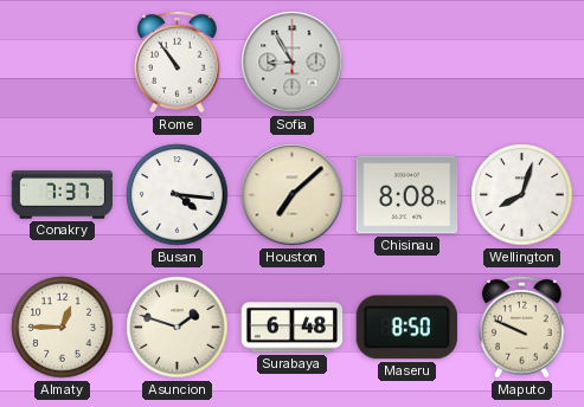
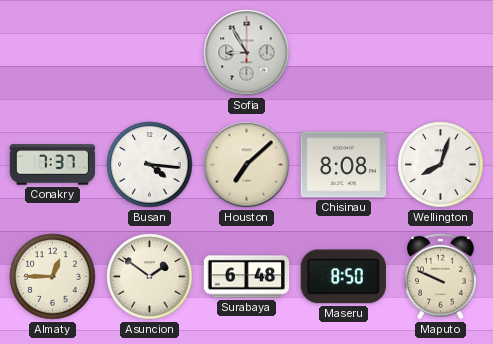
Rome: 10:54 -> none
Asuncion: 1:48 -> 1:51
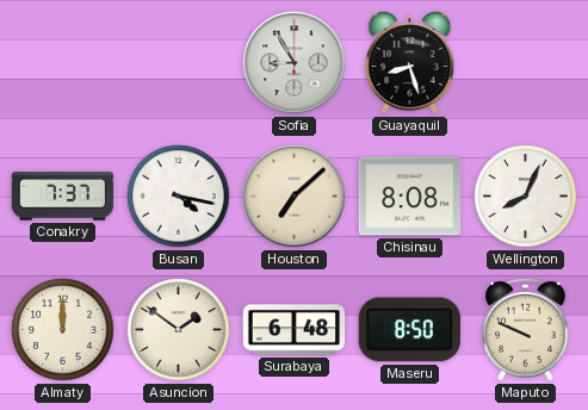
Guayaquil: none -> 8:27
Busan: 4:16 -> 4:17
Wellington: 8:03 -> 8:04
Almaty: 12:45 -> 12:00
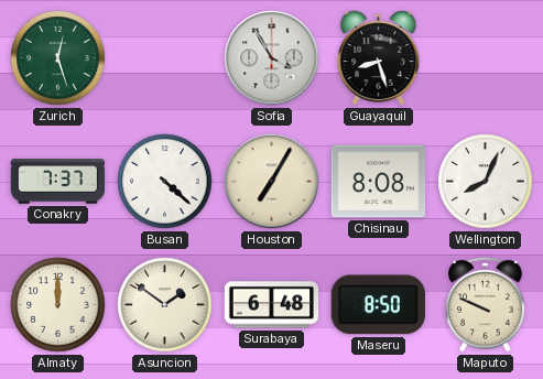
Zurich: none -> 12:27
Sofia: 8:55 -> 3:55
Busan: 4:17 -> 4:22
Houston: 7:08 -> 7:05
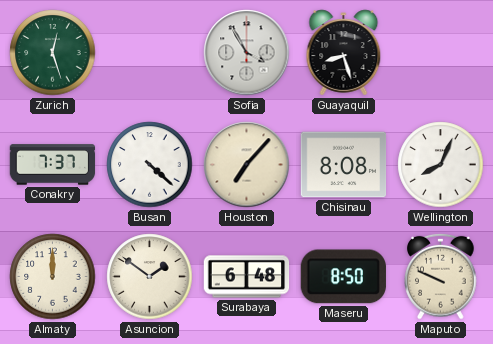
Houston: 7:05 -> 7:07
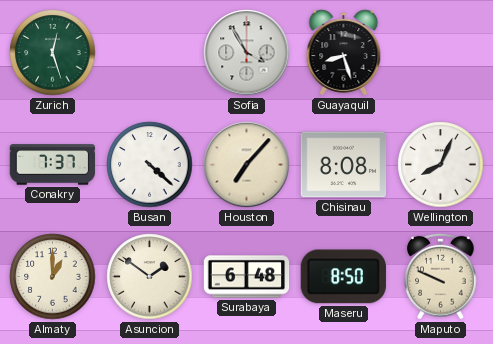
Almaty: 12:00 -> 1:00
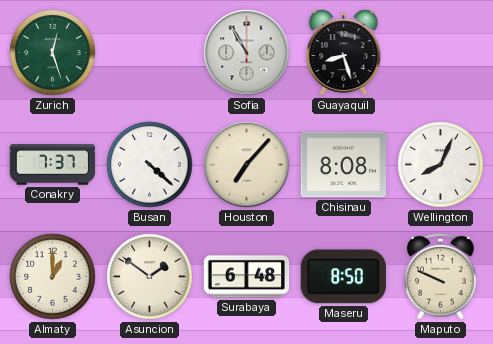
Sofia: 3:55 -> 10:55
